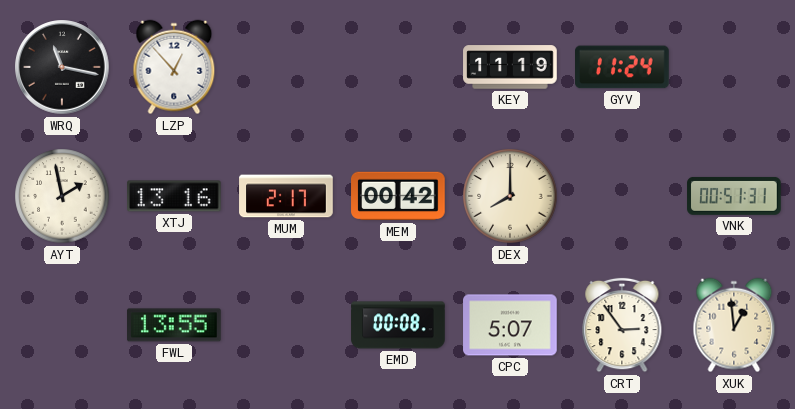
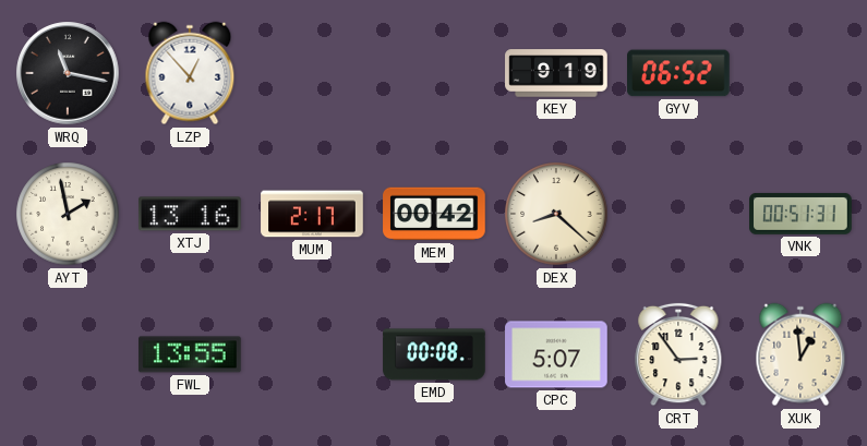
KEY: 11:19 -> 9:19
GYV: 11:24 -> 06:52
DEX: 8:00 -> 8:22
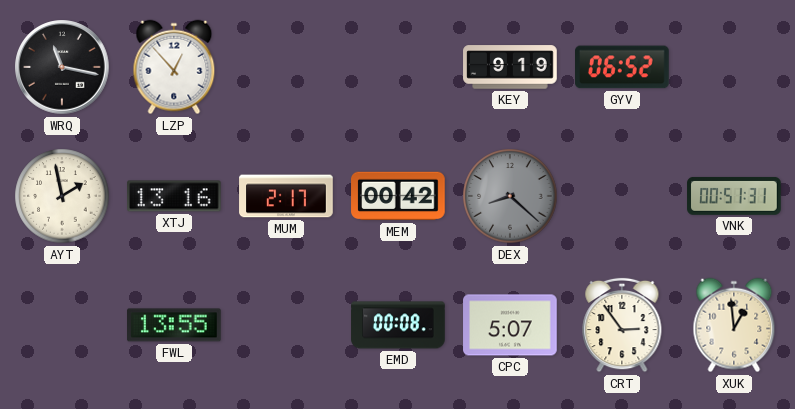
DEX dial: cream -> grey
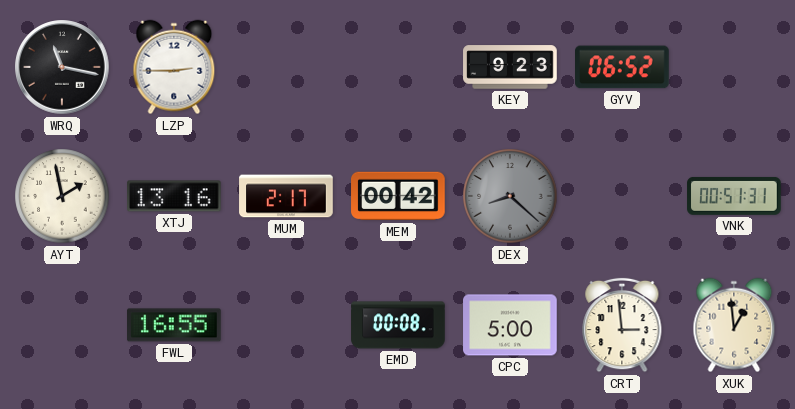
LZP: 12:53 -> 2:45
KEY: 9:19 -> 9:23
FWL: 13:55 -> 16:55
CPC: 5:07 -> 5:00
CRT: 2:54 -> 2:59
